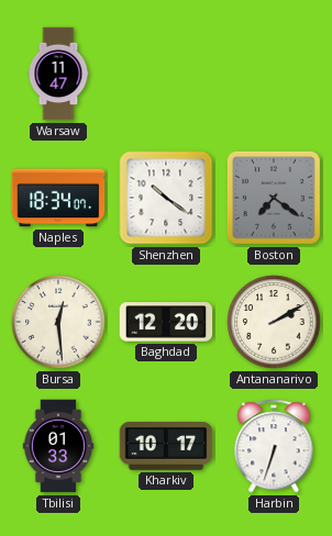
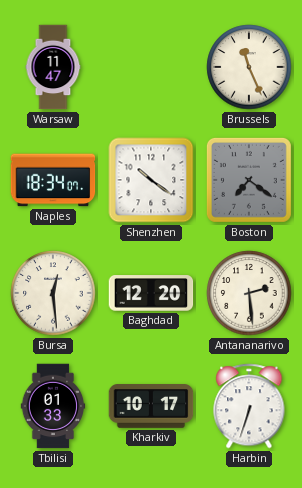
Brussels: none -> 11:26
Antananarivo: 2:10 -> 2:29
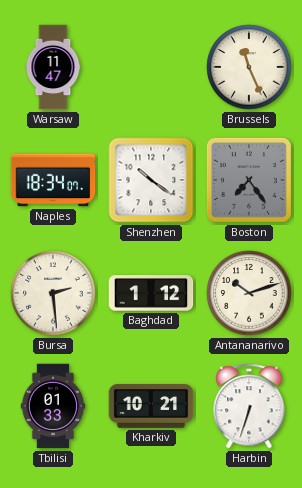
Boston: 7:21 -> 7:24
Bursa: 12:29 -> 2:29
Baghdad: 12:20 -> 1:12
Antananarivo: 2:29 -> 10:12
Kharkiv: 10:17 -> 10:21
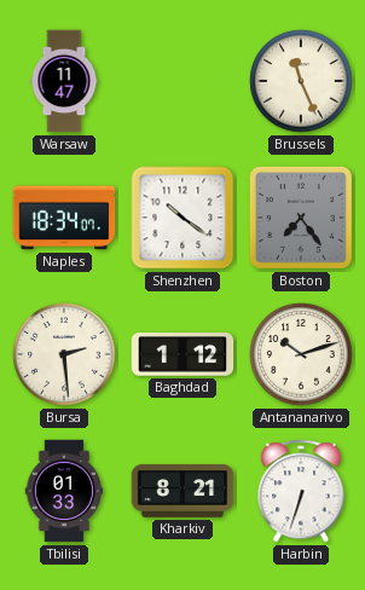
Kharkiv: 10:21 -> 8:21
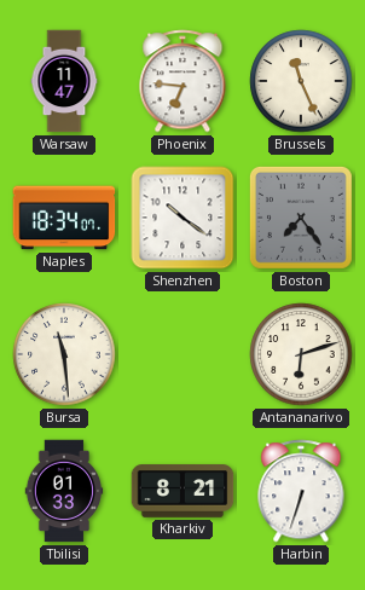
Phoenix: none -> 6:46
Bursa: 2:29 -> 11:29
Baghdad: 1:12 -> none
Antananarivo: 10:12 -> 6:12
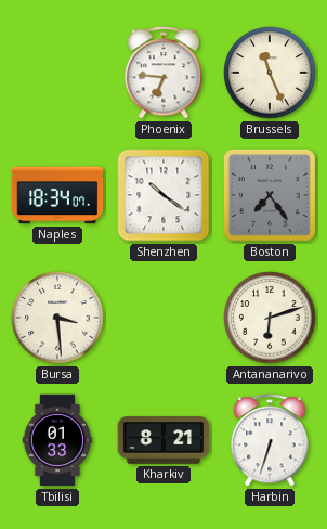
Warsaw: 11:47 -> none
Bursa: 11:29 -> 3:29
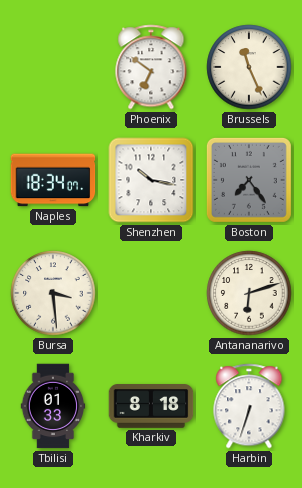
Phoenix: 6:46 -> 6:51
Shenzhen: 10:21 -> 10:17
Kharkiv: 8:21 -> 8:18
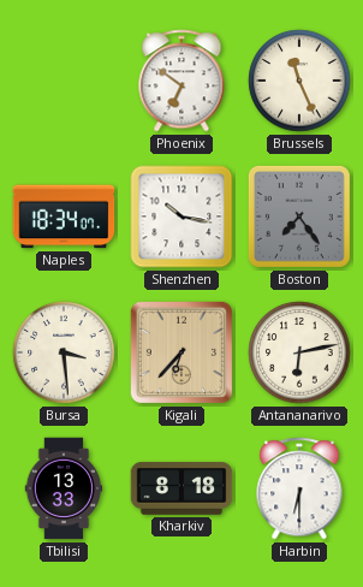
Kigali: none -> 6:37
Antananarivo: 6:12 -> 6:13
Tbilisi: 01:33 -> 13:33
Harbin: 6:33 -> 6:30
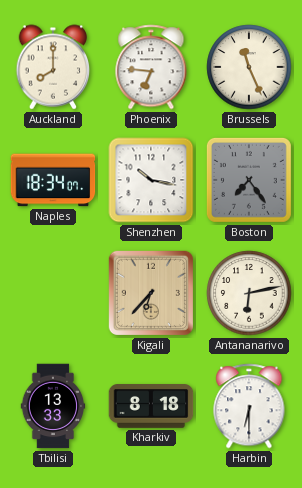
Auckland: none -> 8:00
Phoenix: 6:51 -> 6:46
Bursa: 3:29 -> none
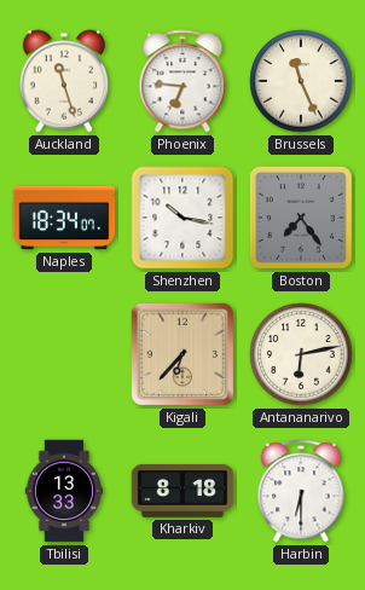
Auckland: 8:00 -> 11:27
